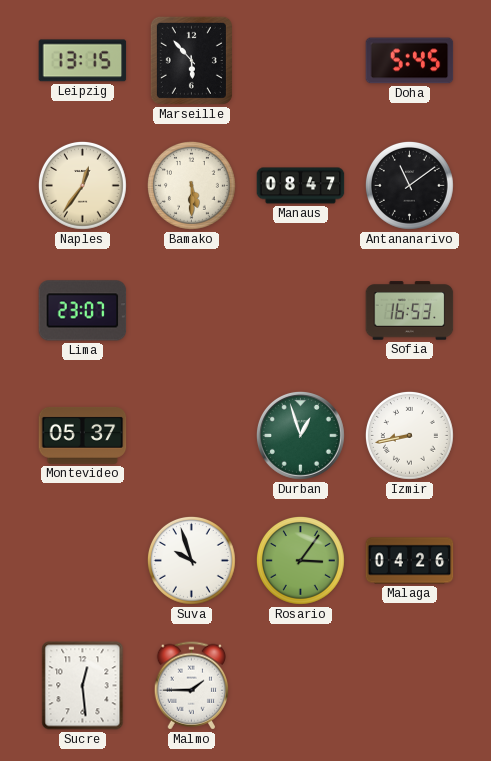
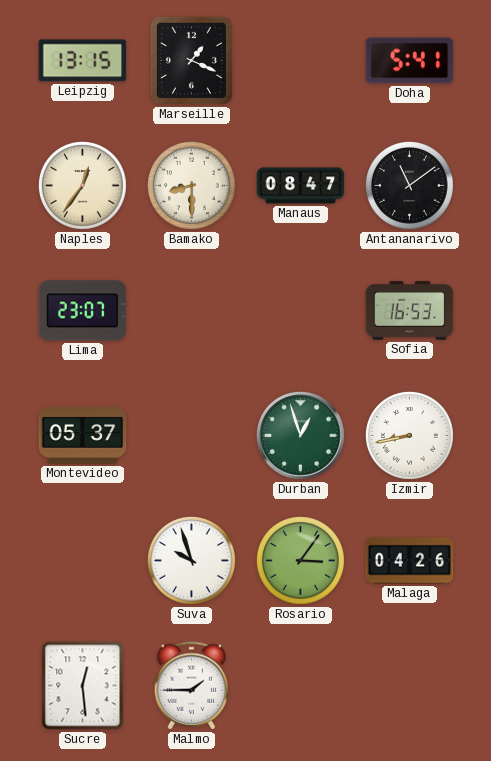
Marseille: 5:53 -> 1:19
Doha: 5:45 -> 5:41
Bamako: 5:30 -> 8:30
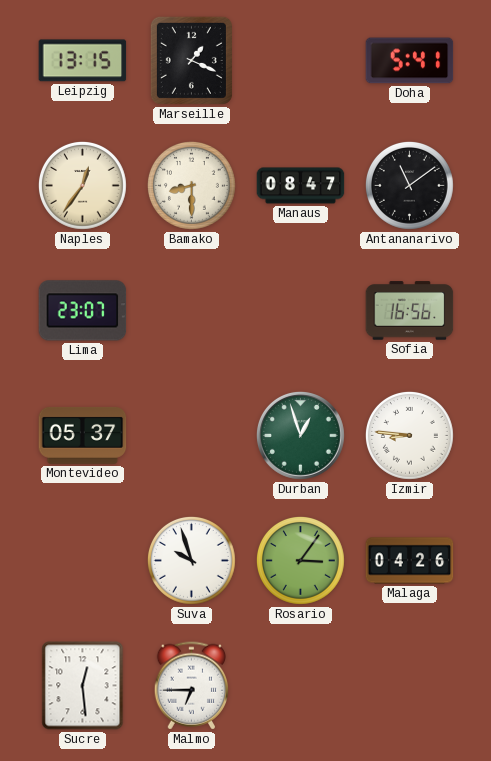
Sofia: 16:53 -> 16:56
Izmir: 8:43 -> 8:46
Malmo: 1:45 -> 6:45
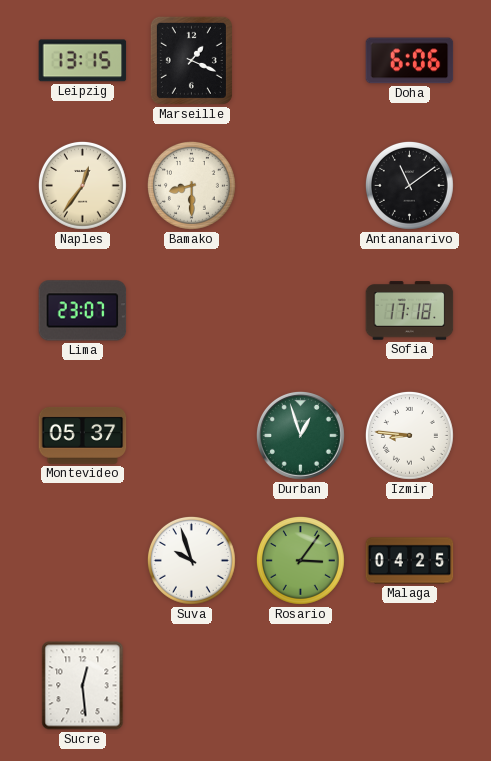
Doha: 5:41 -> 6:06
Manaus: 08:47 -> none
Sofia: 16:56 -> 17:18
Malaga: 04:26 -> 04:25
Malmo: 6:45 -> none
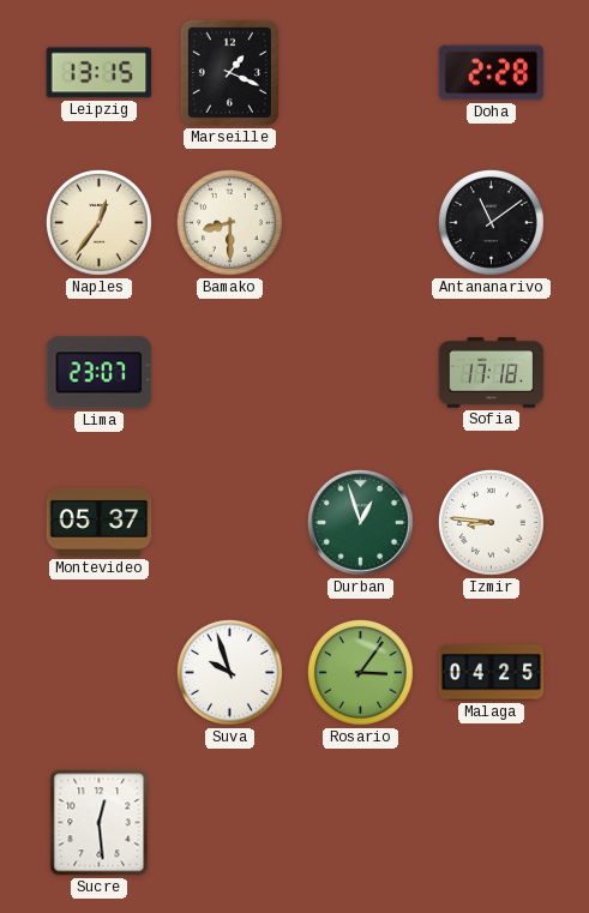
Doha: 6:06 -> 2:28
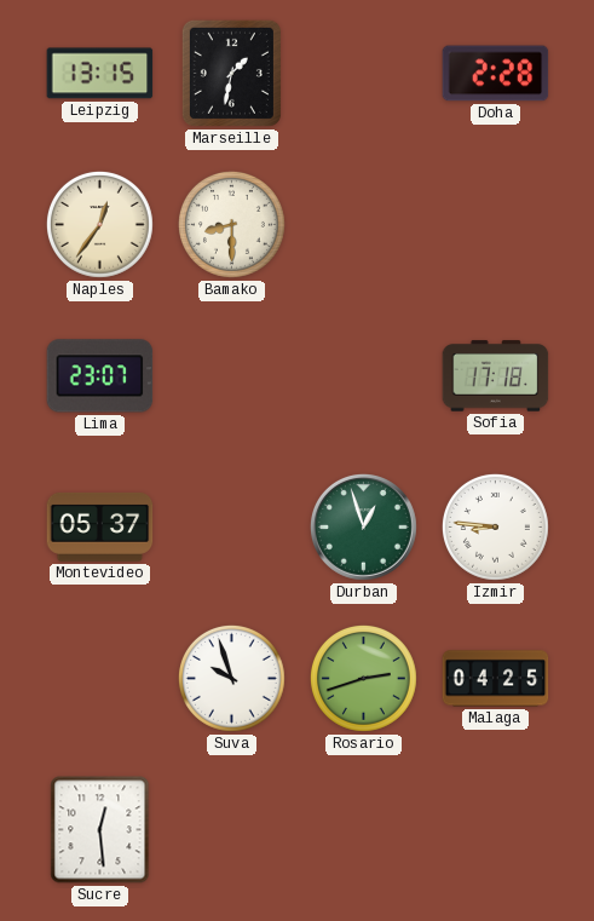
Marseille: 1:19 -> 1:32
Antananarivo: 11:09 -> none
Rosario: 3:06 -> 2:42
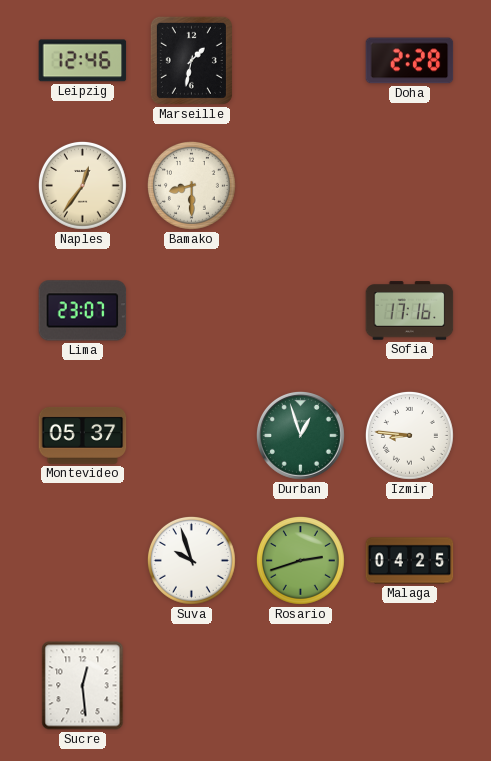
Leipzig: 13:15 -> 12:46
Sofia: 17:18 -> 17:16
